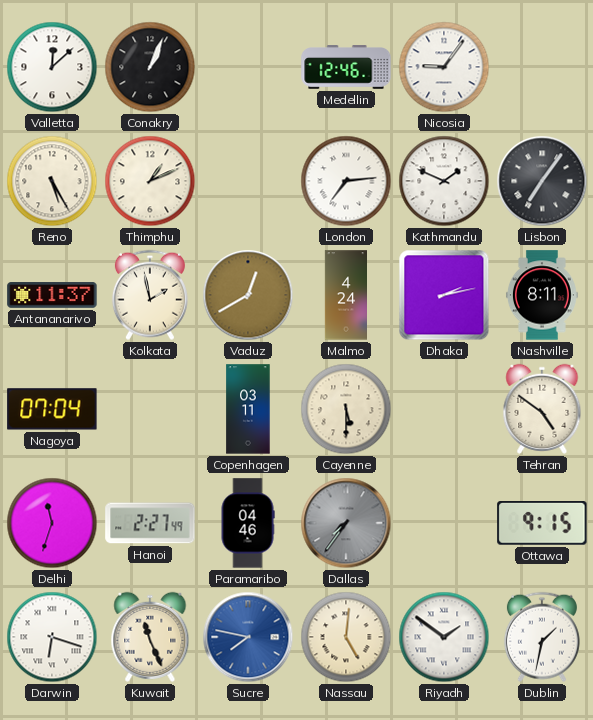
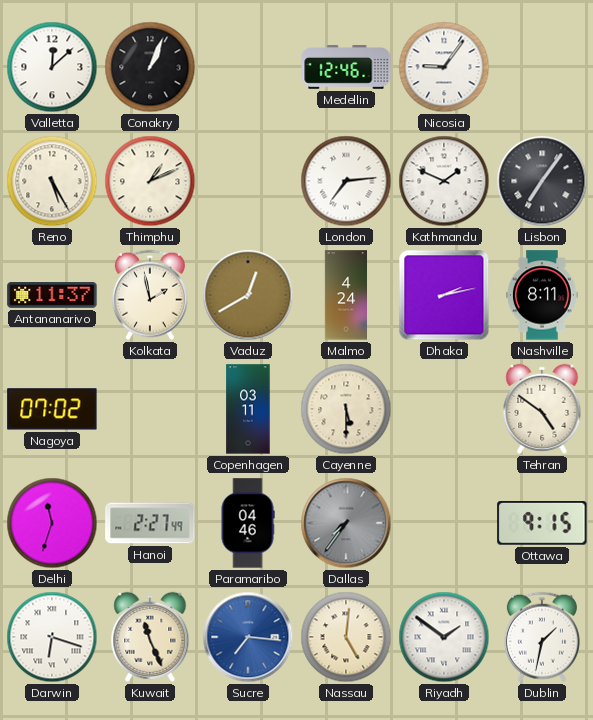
Nagoya: 07:04 -> 07:02
Sucre: 7:47 -> 7:16
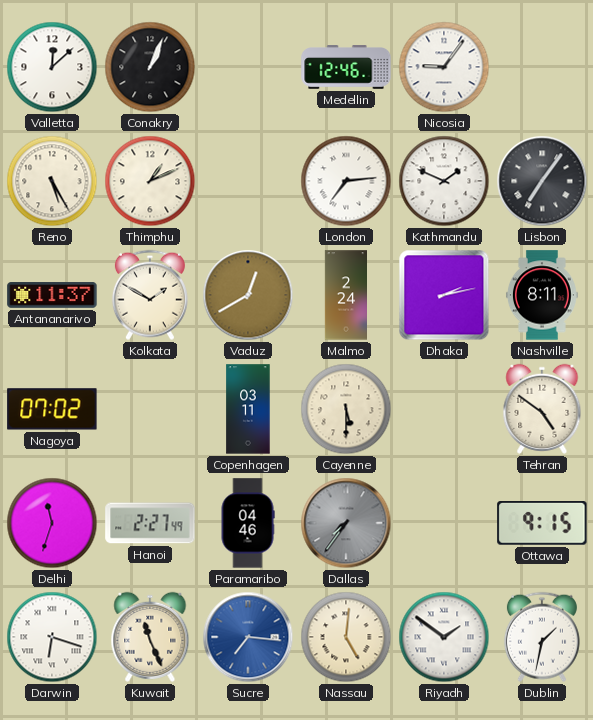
Kolkata: 1:58 -> 1:50
Malmo: 4:24 -> 2:24
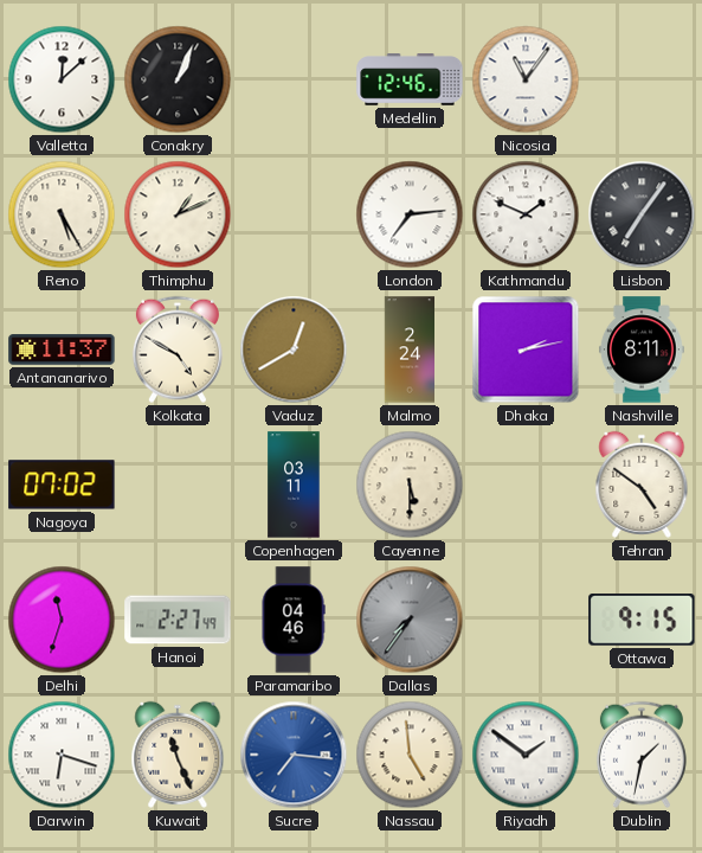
Nicosia: 9:06 -> 11:06
Kolkata: 1:50 -> 4:50
Nassau: 5:01 -> 4:59
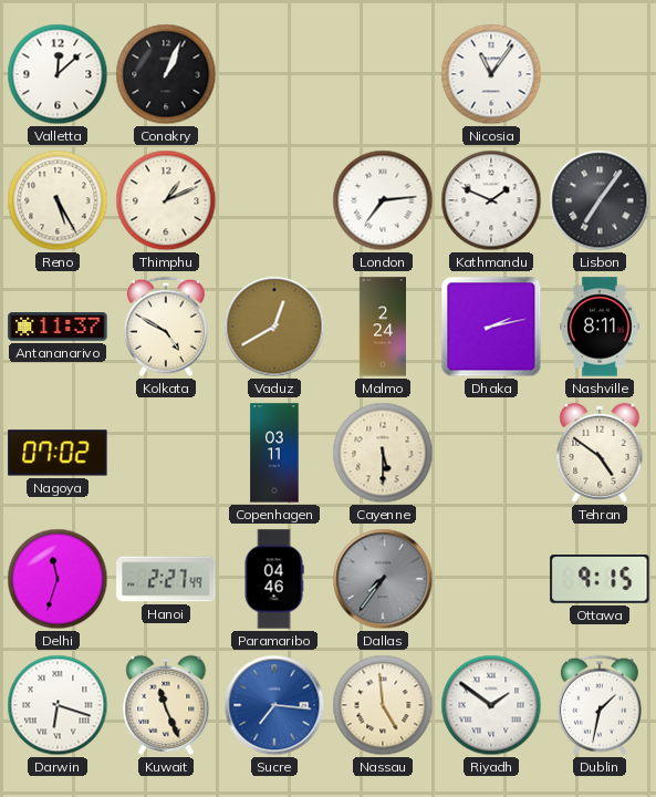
Medellin: 12:46 -> none
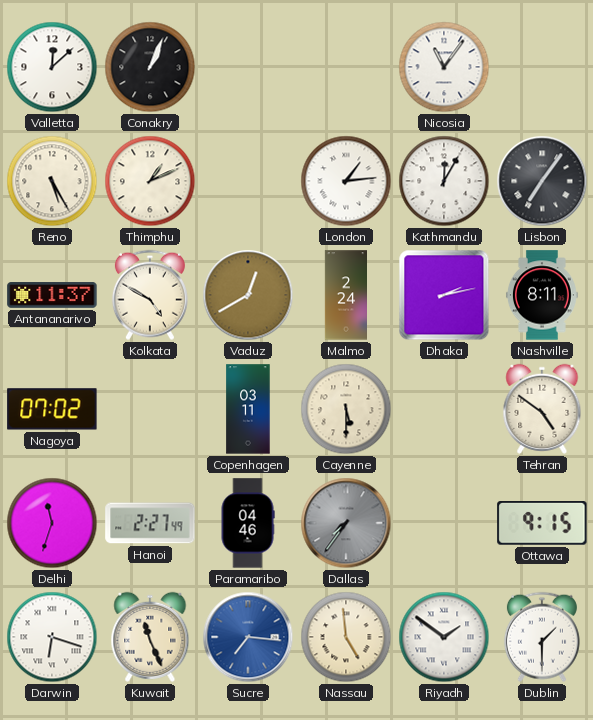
London: 7:14 -> 1:14
Kathmandu: 1:49 -> 12:05
Dublin: 1:32 -> 1:30
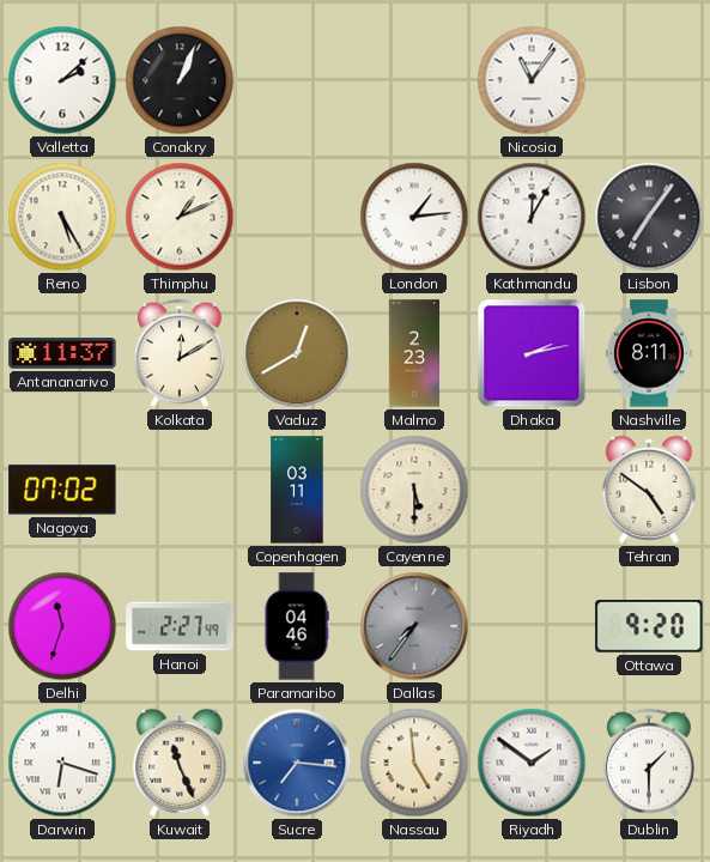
Valletta: 12:08 -> 2:08
Kolkata: 4:50 -> 12:10
Malmo: 2:24 -> 2:23
Ottawa: 9:15 -> 9:20
